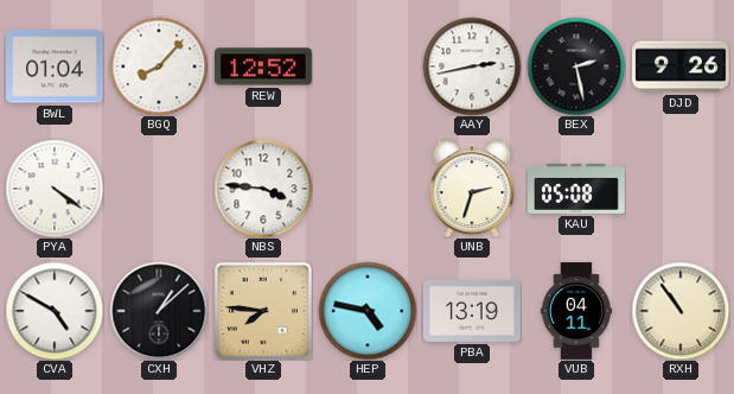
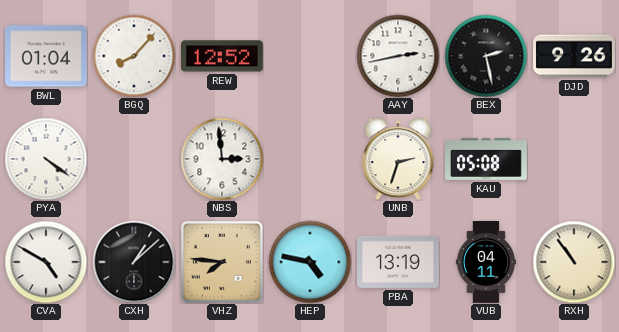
NBS: 3:46 -> 2:59
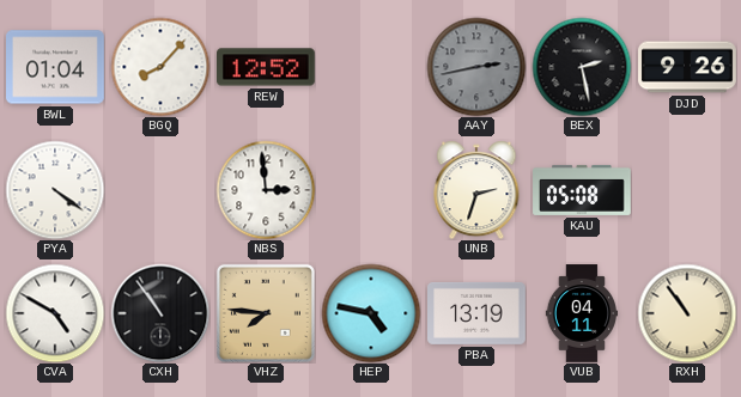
AAY dial: white -> grey
CXH: 1:08 -> 10:54
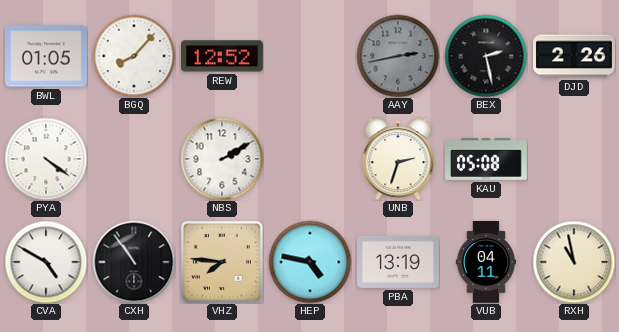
BWL: 01:04 -> 01:05
DJD: 9:26 -> 2:26
NBS: 2:59 -> 2:10
RXH: 10:54 -> 10:58
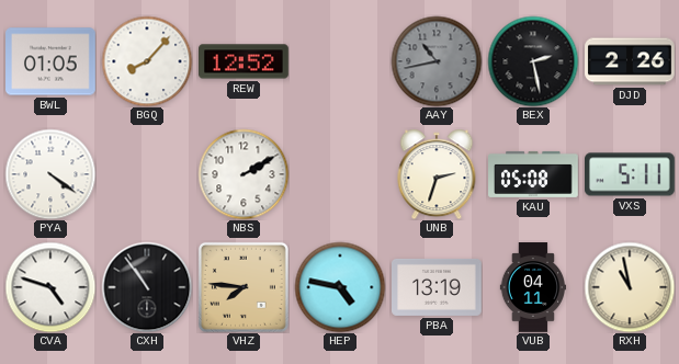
AAY: 2:43 -> 10:43
VXS: none -> 5:11
CVA: 4:50 -> 4:48
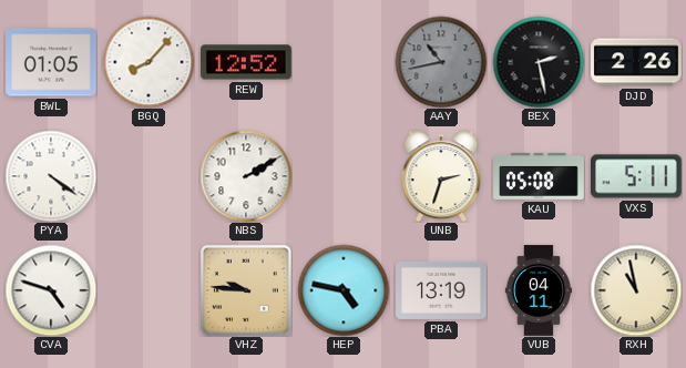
CXH: 10:54 -> none
VHZ: 7:46 -> 9:46
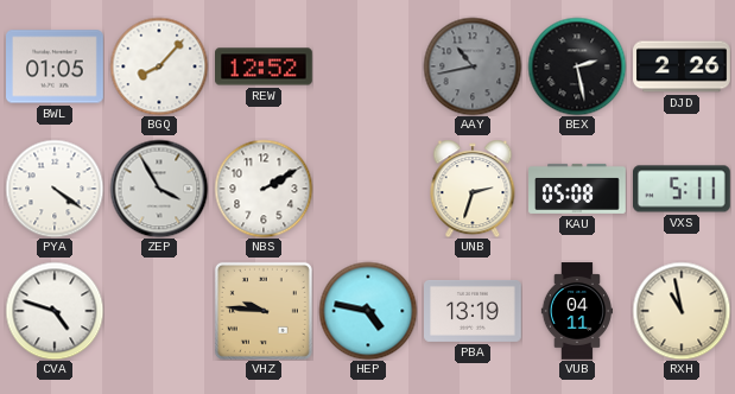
ZEP: none -> 3:55
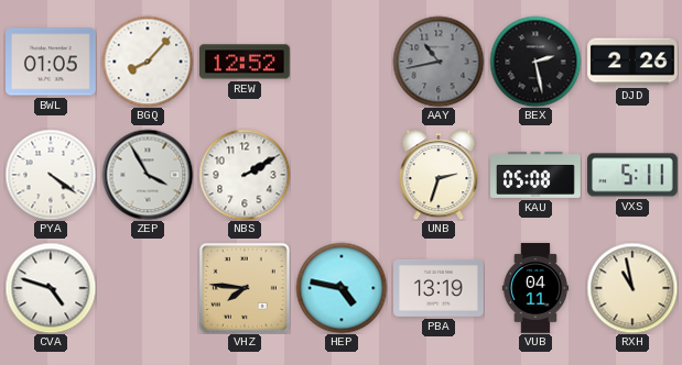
VHZ: 9:46 -> 7:46
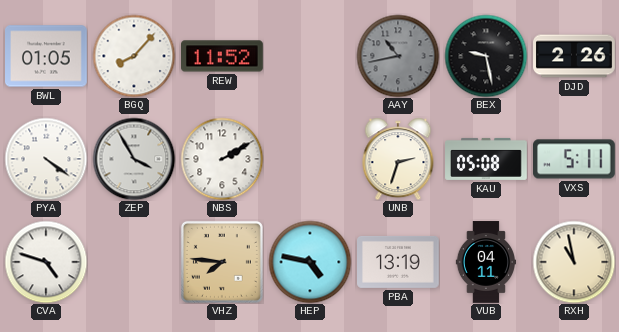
REW: 12:52 -> 11:52
BEX: 2:28 -> 9:28
